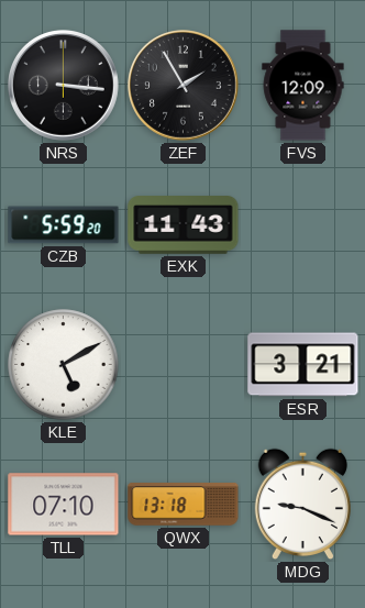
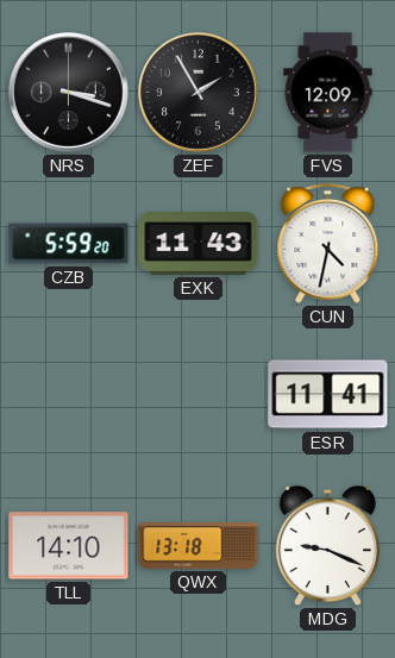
NRS: 3:16 -> 3:18
CUN: none -> 4:32
KLE: 5:10 -> none
ESR: 3:21 -> 11:41
TLL: 07:10 -> 14:10
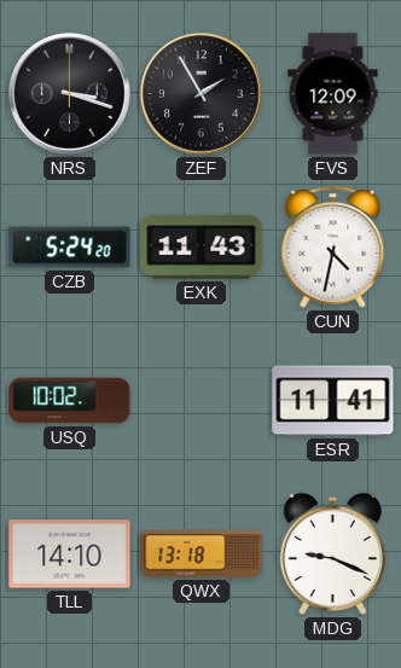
CZB: 5:59 -> 5:24
USQ: none -> 10:02
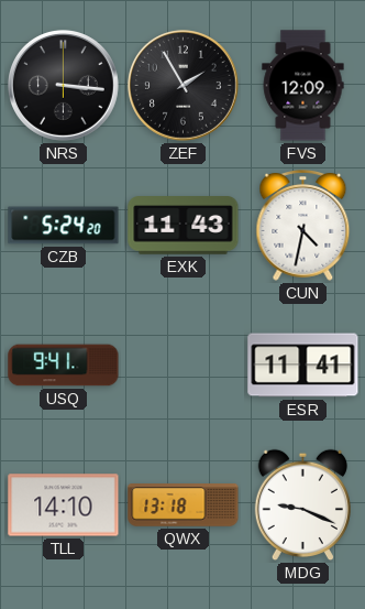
NRS: 3:18 -> 3:16
USQ: 10:02 -> 9:41
